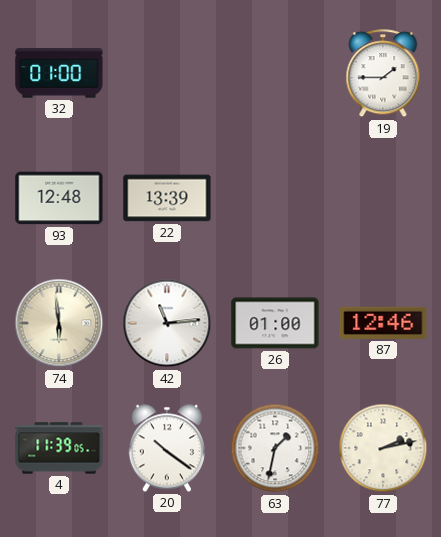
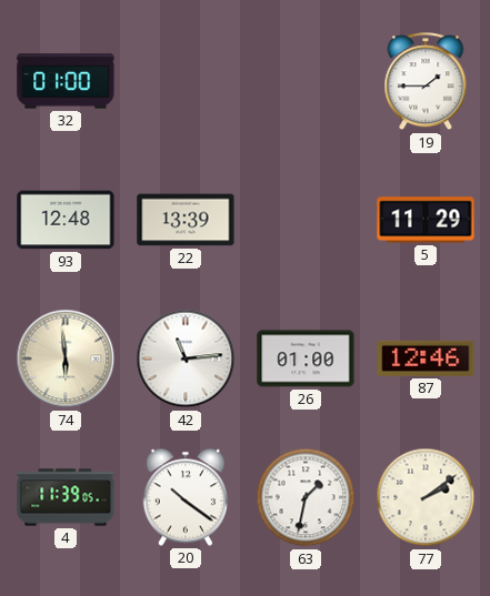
5: none -> 11:29
77: 2:13 -> 2:09
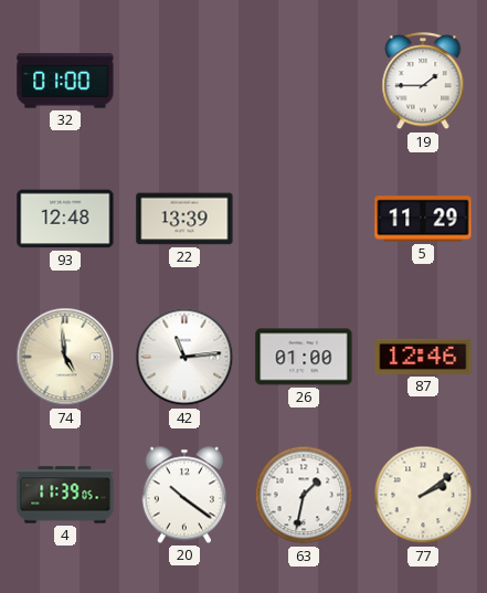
74: 5:59 -> 4:59
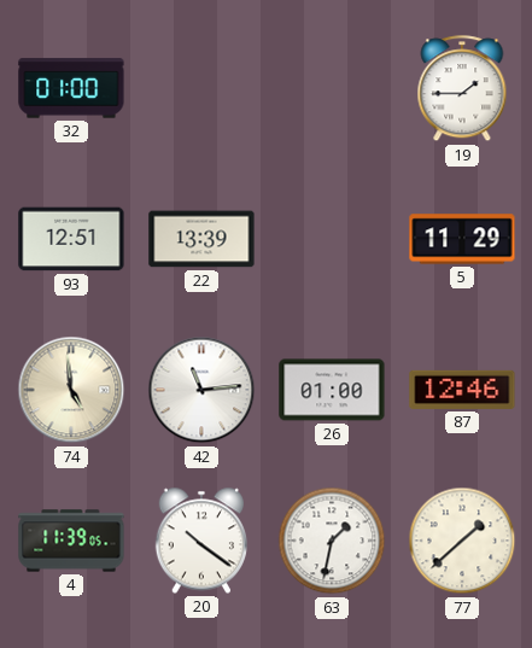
93: 12:48 -> 12:51
77: 2:09 -> 1:38
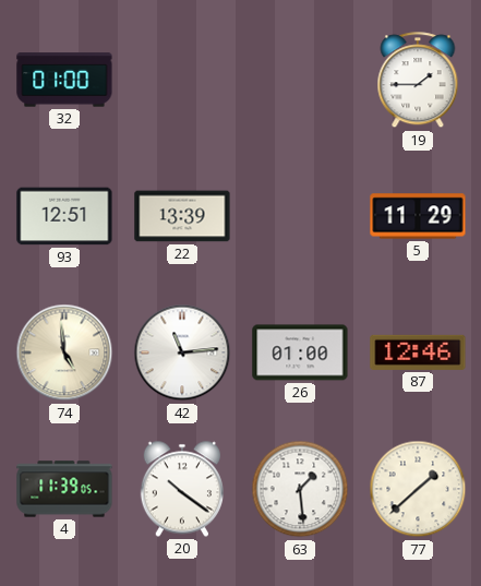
63: 1:32 -> 1:29
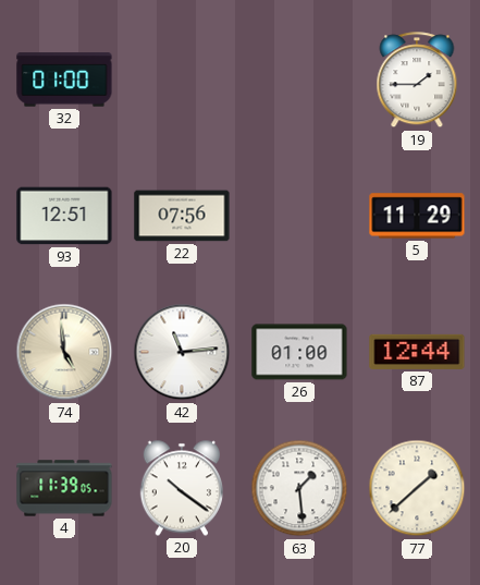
22: 13:39 -> 07:56
87: 12:46 -> 12:44
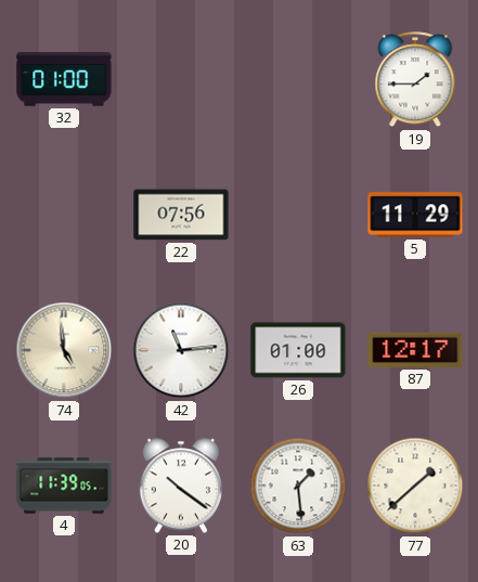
93: 12:51 -> none
87: 12:44 -> 12:17
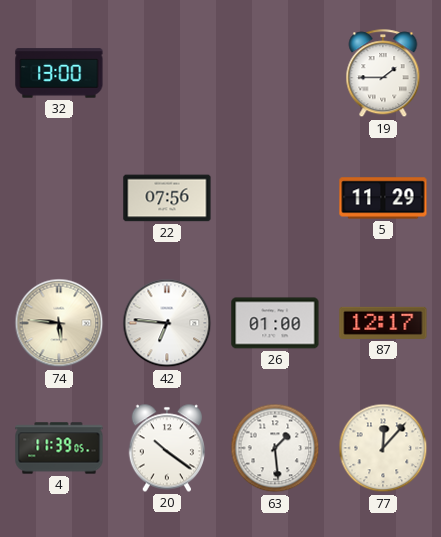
32: 01:00 -> 13:00
74: 4:59 -> 5:46
42: 11:14 -> 6:46
77: 1:38 -> 12:07
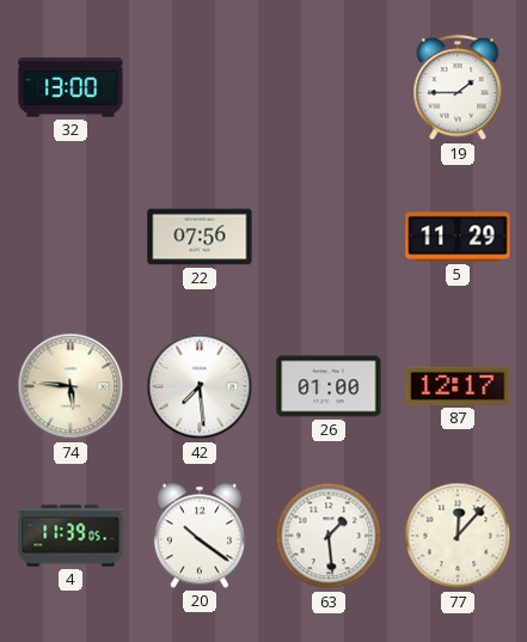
42: 6:46 -> 7:29
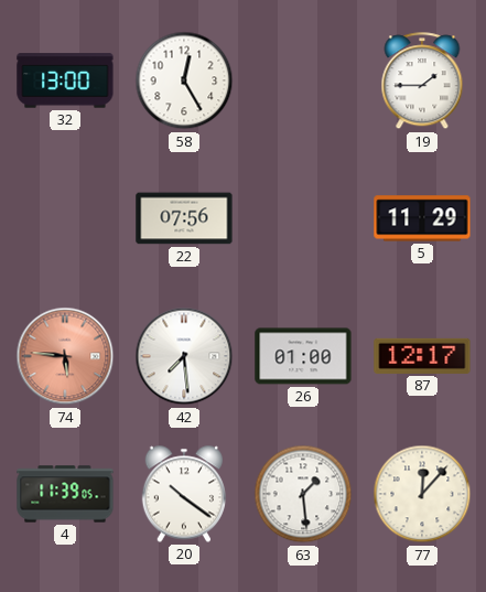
58: none -> 12:25
74 dial: cream -> salmon
